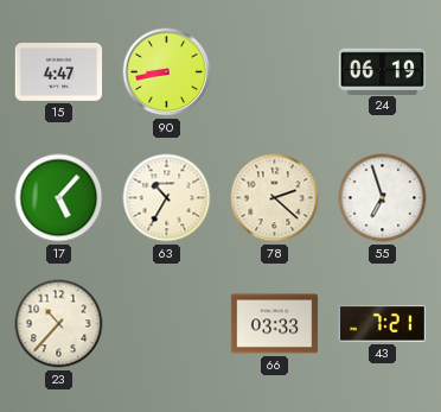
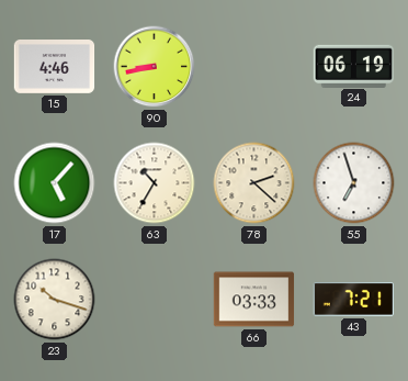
15: 4:47 -> 4:46
23: 10:37 -> 10:18
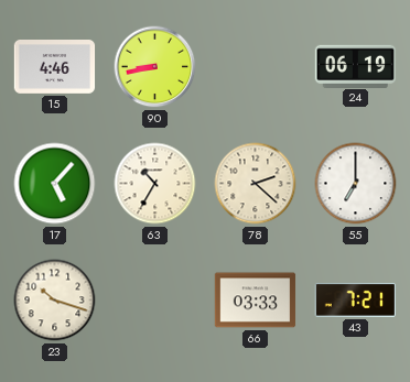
55: 6:57 -> 7:00
